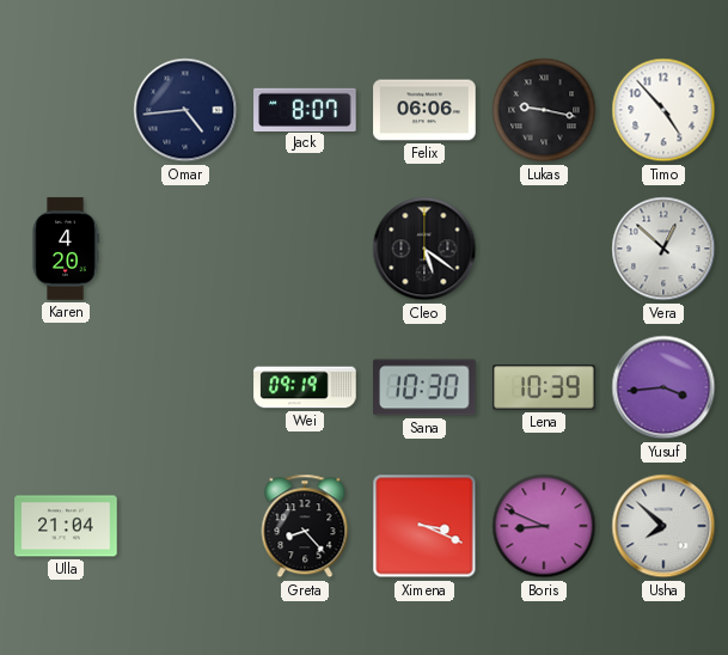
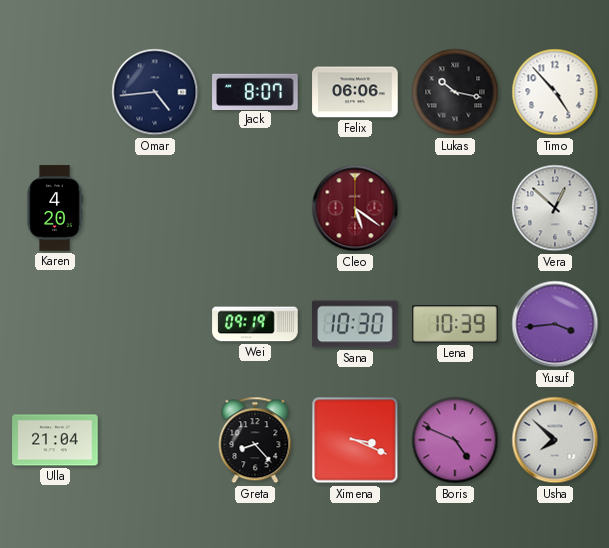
Lukas: 9:17 -> 10:17
Cleo dial: black -> burgundy
Boris: 8:49 -> 4:49
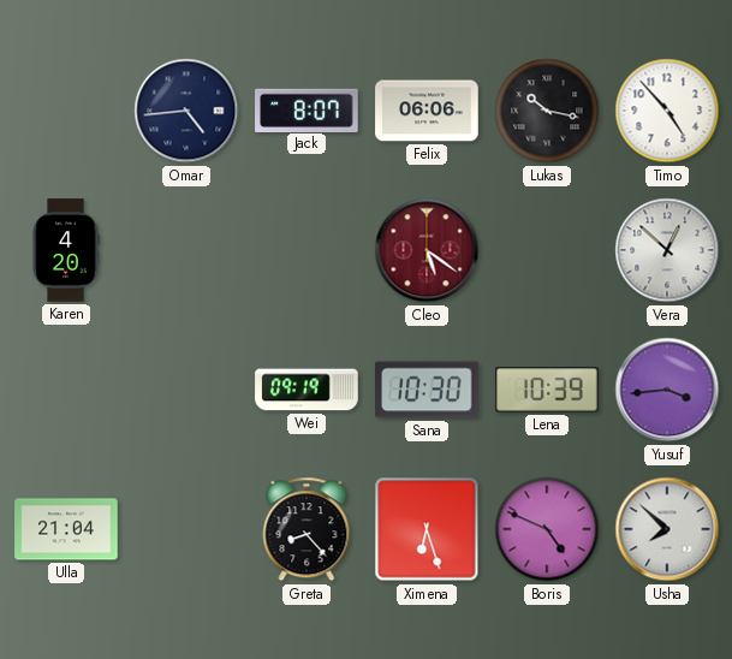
Ximena: 3:19 -> 6:27
